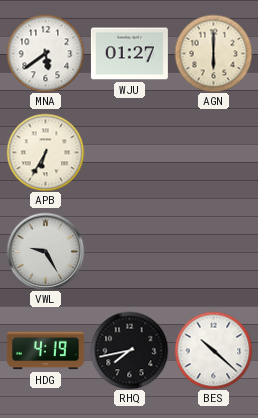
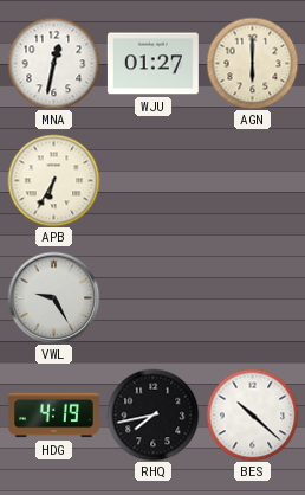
MNA: 5:39 -> 12:32
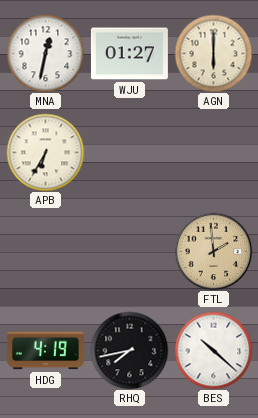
VWL: 9:25 -> none
FTL: none -> 1:59
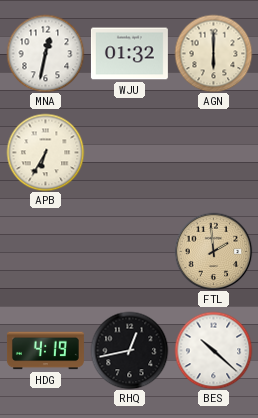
WJU: 01:27 -> 01:32
RHQ: 7:43 -> 12:43
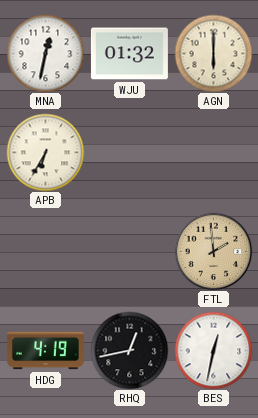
BES: 10:22 -> 12:32
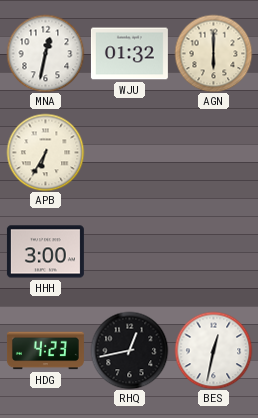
HHH: none -> 3:00
FTL: 1:59 -> none
HDG: 4:19 -> 4:23
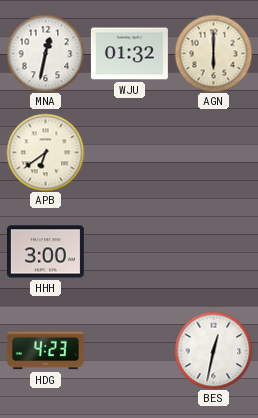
APB: 6:35 -> 6:39
RHQ: 12:43 -> none
